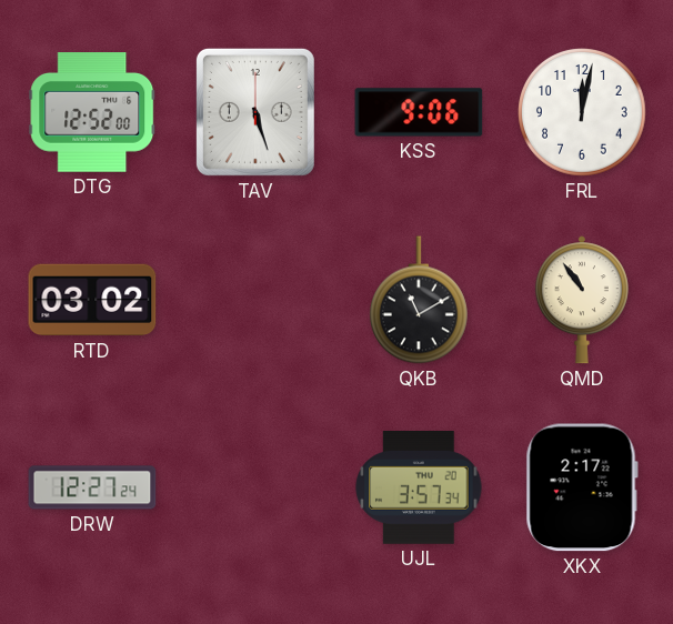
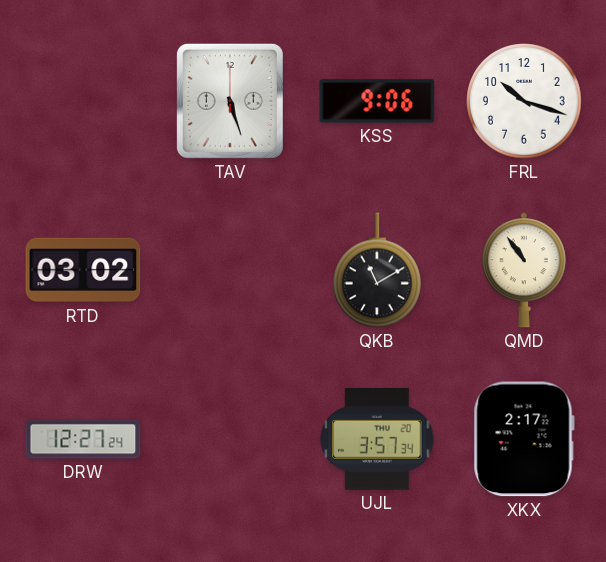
DTG: 12:52 -> none
FRL: 12:02 -> 10:18
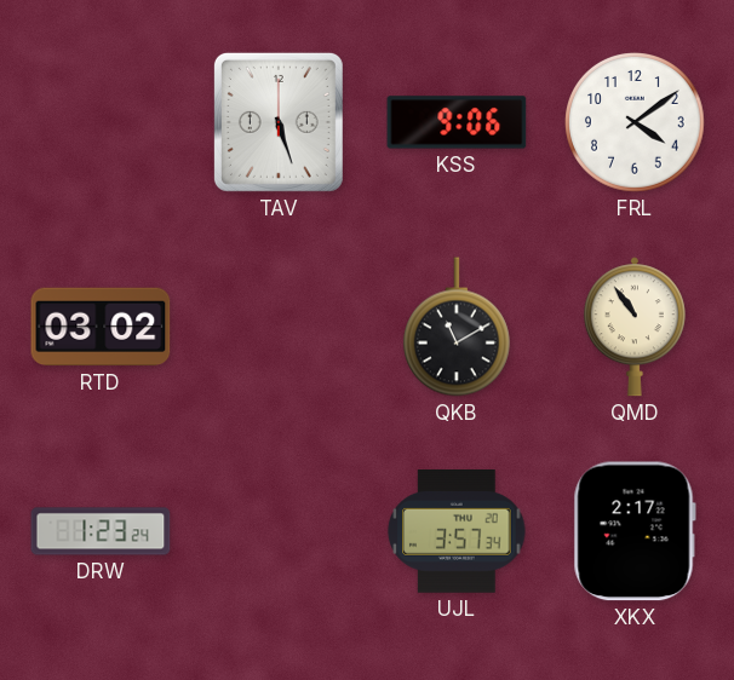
FRL: 10:18 -> 4:09
DRW: 12:27 -> 1:23
